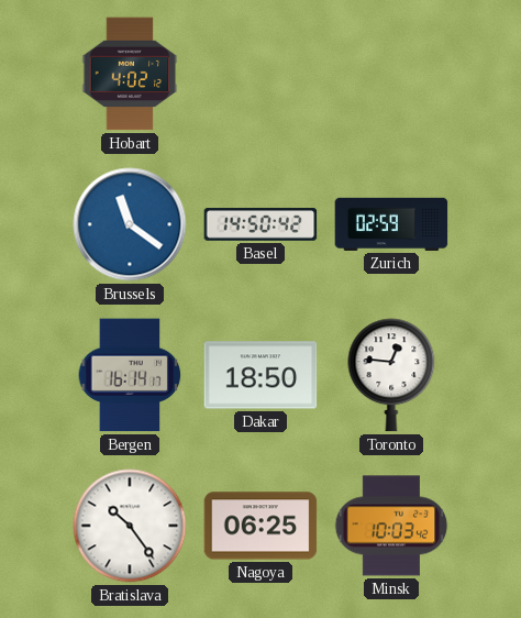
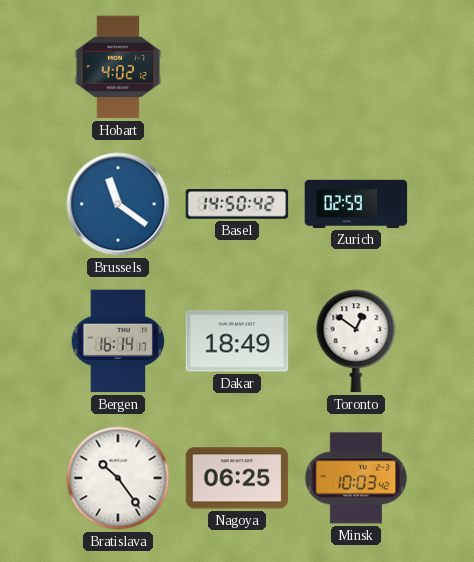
Dakar: 18:50 -> 18:49
Toronto: 12:46 -> 12:51
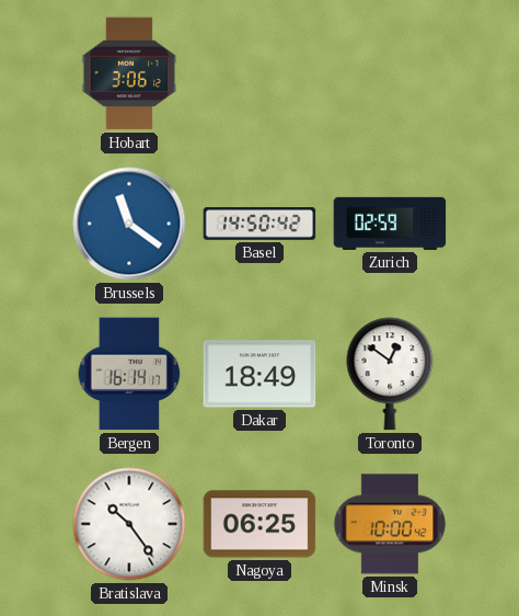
Hobart: 4:02 -> 3:06
Minsk: 10:03 -> 10:00
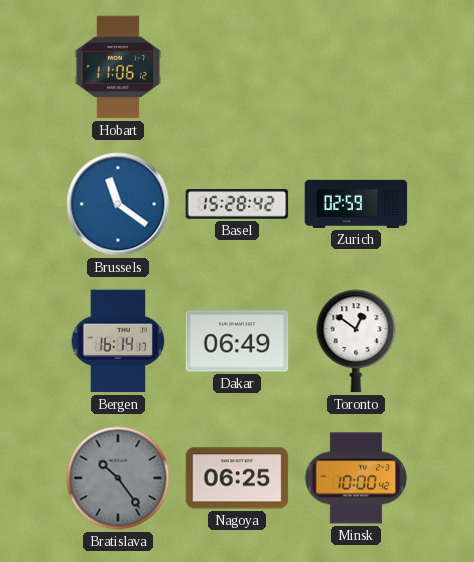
Hobart: 3:06 -> 11:06
Basel: 14:50 -> 15:28
Dakar: 18:49 -> 06:49
Bratislava dial: white -> grey
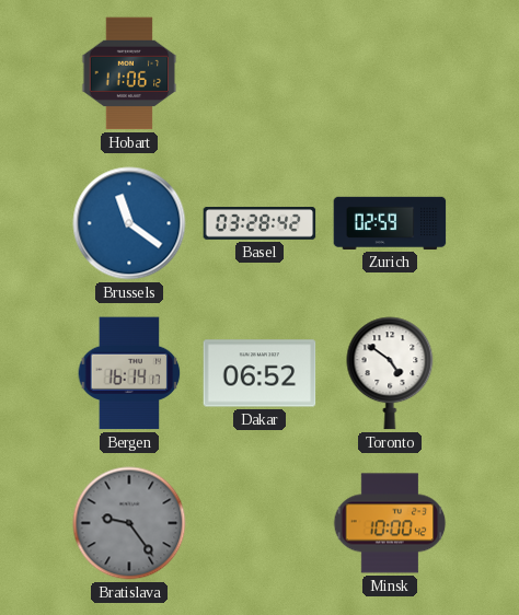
Basel: 15:28 -> 03:28
Dakar: 06:49 -> 06:52
Toronto: 12:51 -> 4:51
Bratislava: 10:24 -> 9:24
Nagoya: 06:25 -> none
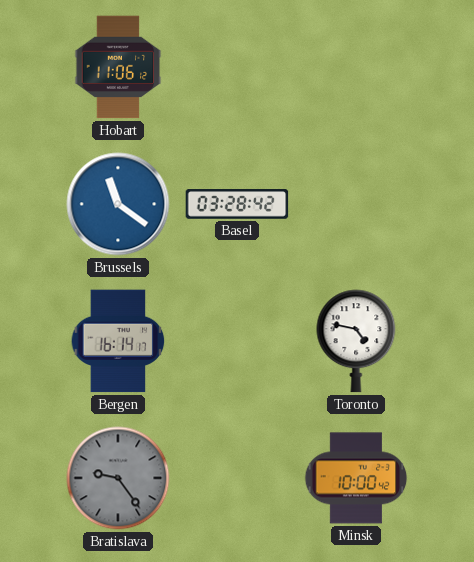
Zurich: 02:59 -> none
Dakar: 06:52 -> none
Toronto: 4:51 -> 4:47
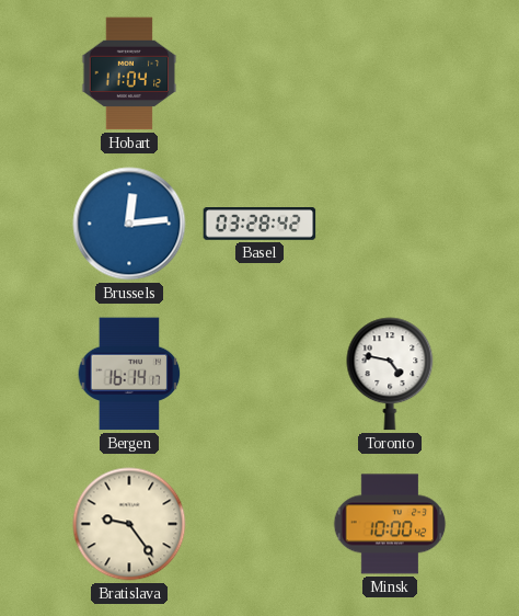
Hobart: 11:06 -> 11:04
Brussels: 11:21 -> 12:14
Bratislava dial: grey -> cream
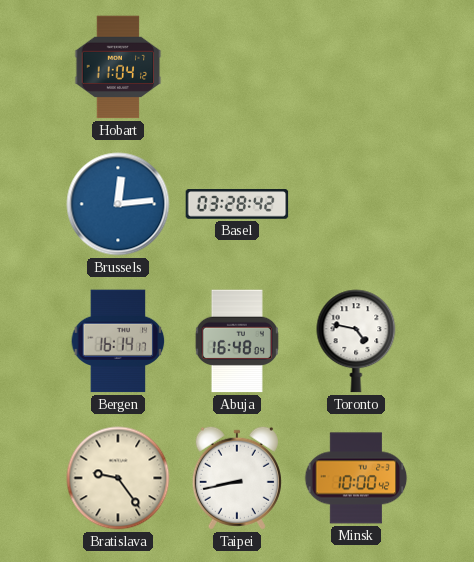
Abuja: none -> 16:48
Taipei: none -> 8:43
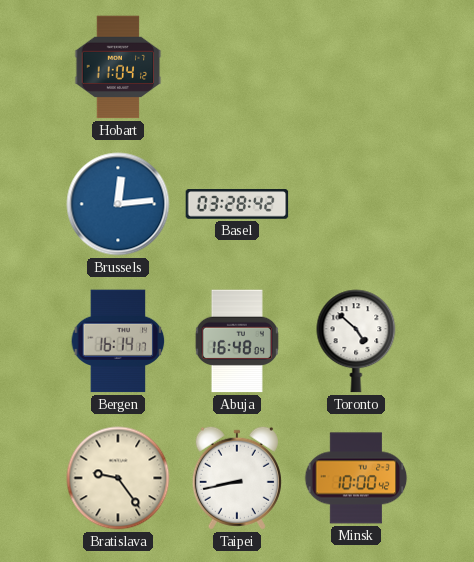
Toronto: 4:47 -> 4:52
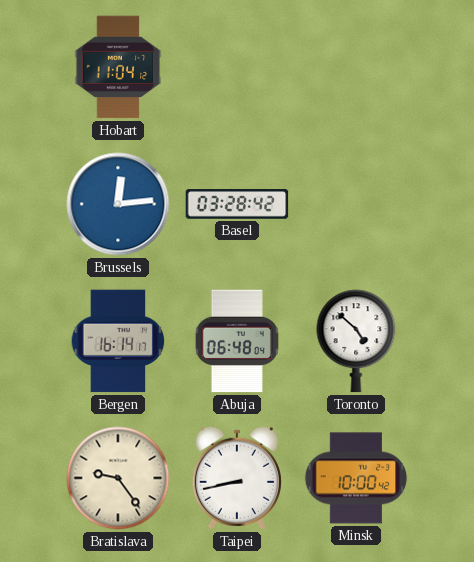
Abuja: 16:48 -> 06:48
